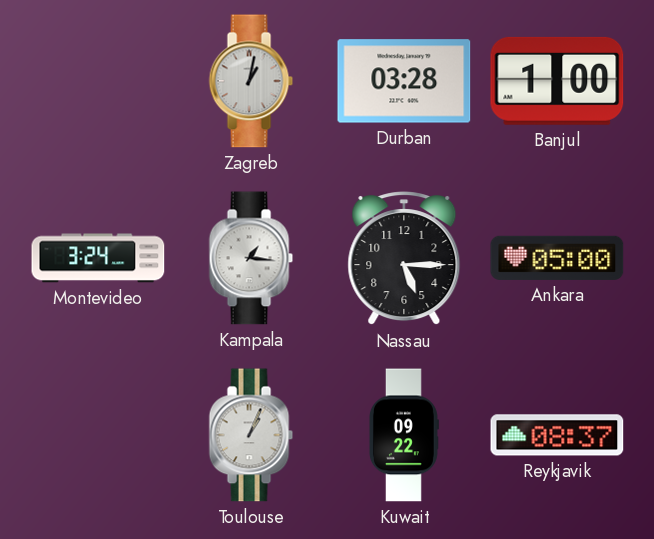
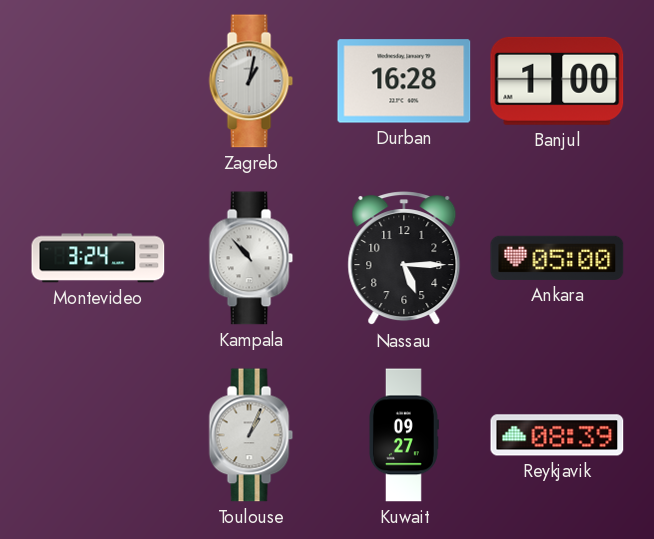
Durban: 03:28 -> 16:28
Kampala: 1:16 -> 10:53
Kuwait: 09:22 -> 09:27
Reykjavik: 08:37 -> 08:39
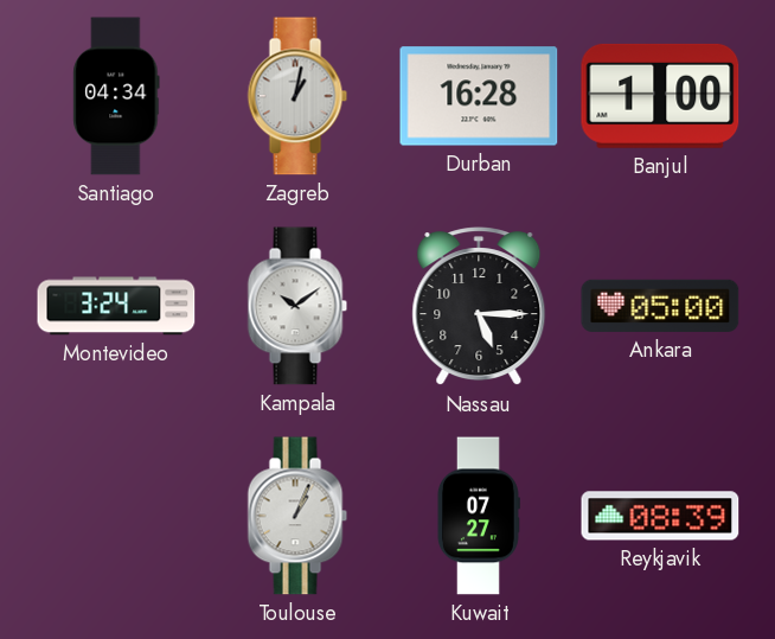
Santiago: none -> 04:34
Kampala: 10:53 -> 10:09
Kuwait: 09:27 -> 07:27
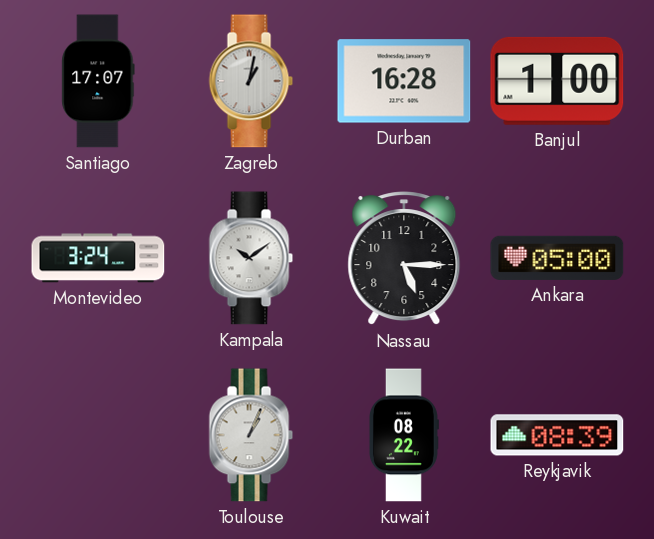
Santiago: 04:34 -> 17:07
Kuwait: 07:27 -> 08:22
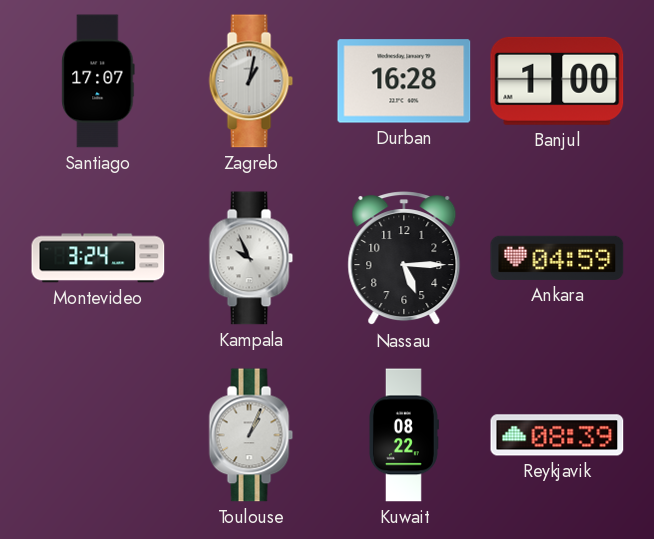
Kampala: 10:09 -> 9:56
Ankara: 05:00 -> 04:59
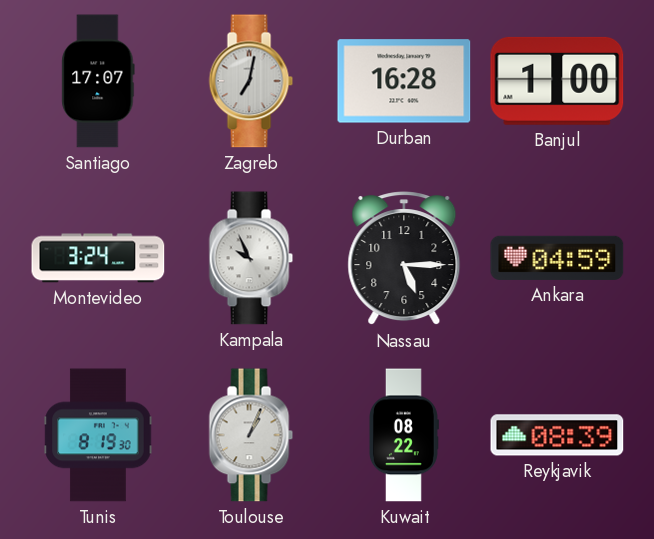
Zagreb: 1:02 -> 7:02
Tunis: none -> 8:19
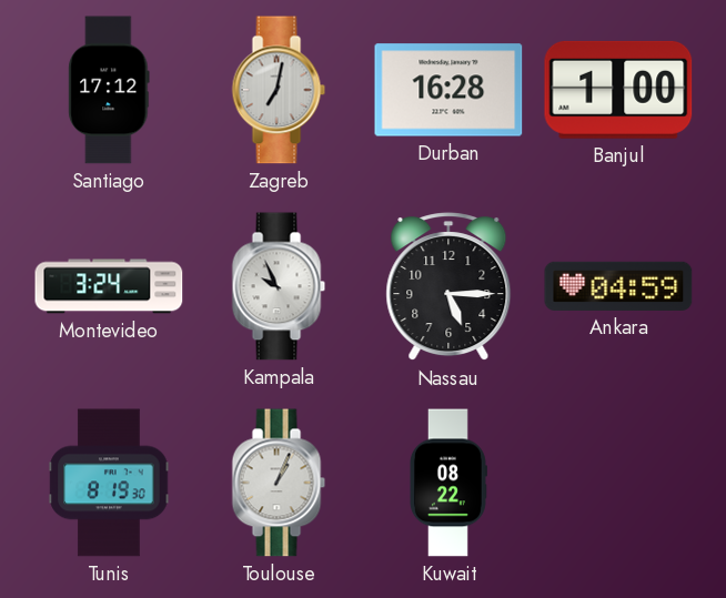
Santiago: 17:07 -> 17:12
Reykjavik: 08:39 -> none
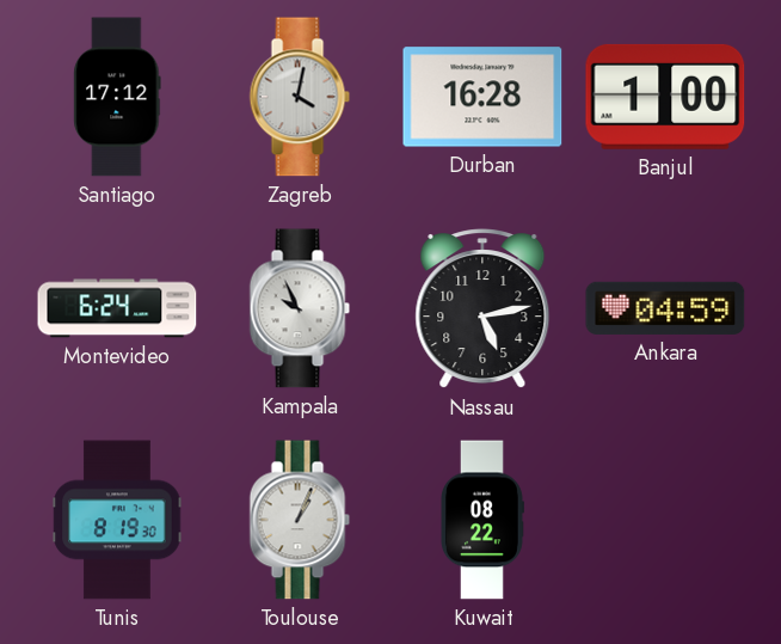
Zagreb: 7:02 -> 4:02
Montevideo: 3:24 -> 6:24
Nassau: 5:15 -> 5:13
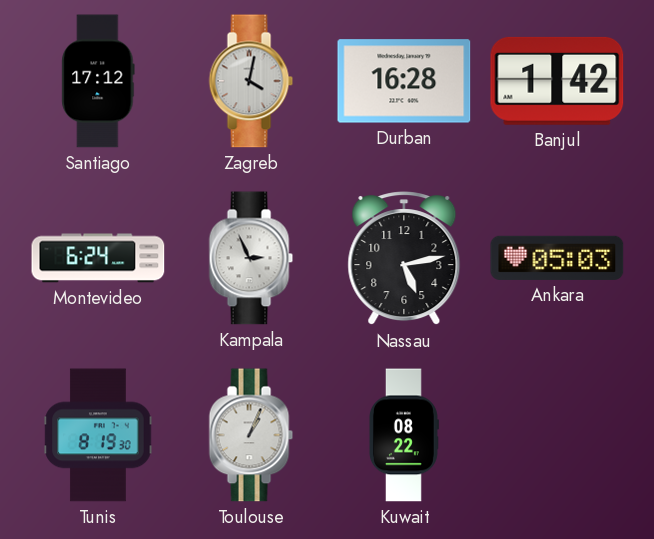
Banjul: 1:00 -> 1:42
Kampala: 9:56 -> 2:56
Ankara: 04:59 -> 05:03
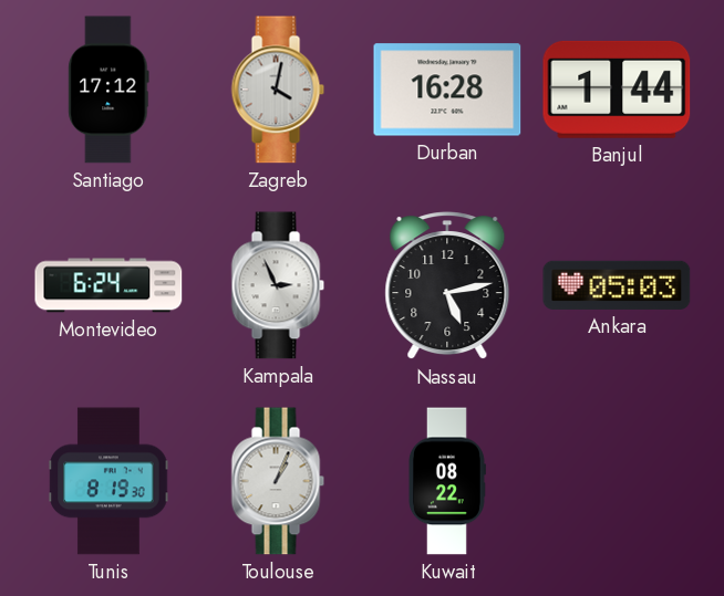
Banjul: 1:42 -> 1:44
